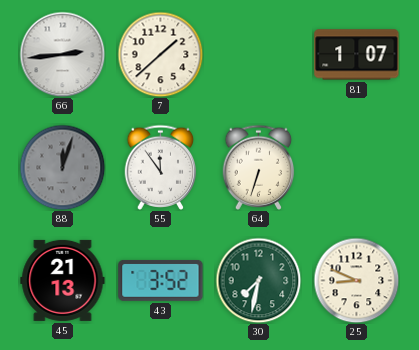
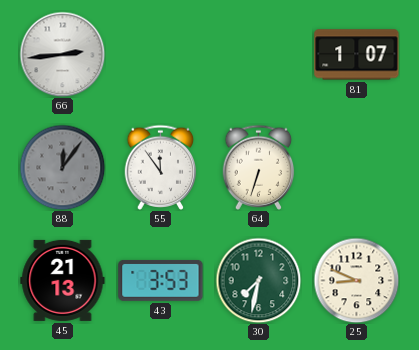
7: 1:38 -> none
88: 12:03 -> 12:06
43: 3:52 -> 3:53
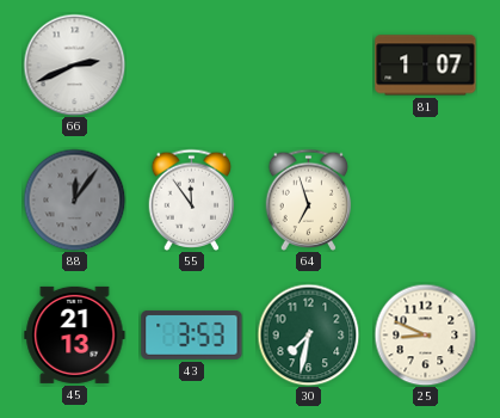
66: 2:44 -> 2:41
64: 6:33 -> 6:57
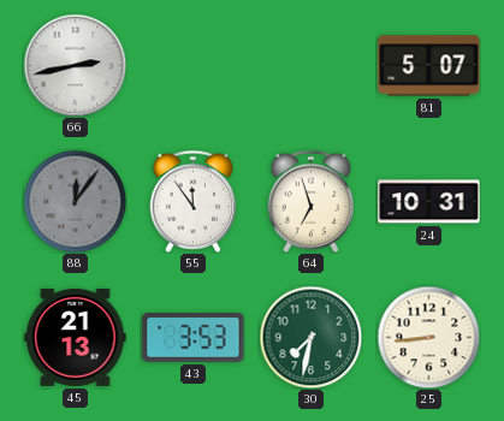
66: 2:41 -> 2:43
81: 1:07 -> 5:07
24: none -> 10:31
25: 8:49 -> 8:44
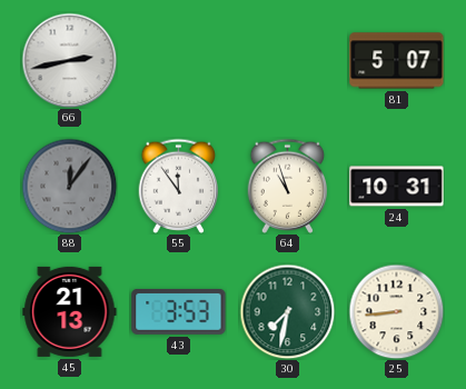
64: 6:57 -> 10:57
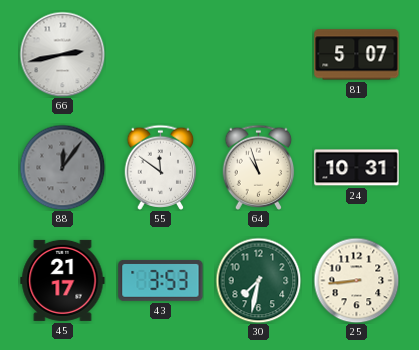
55: 11:54 -> 11:51
45: 21:13 -> 21:17
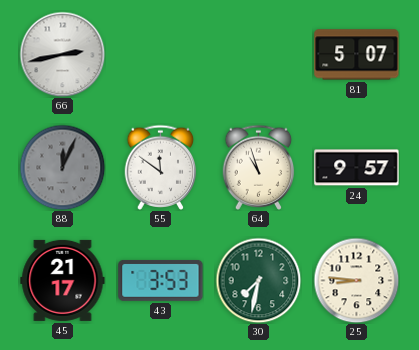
88: 12:06 -> 12:04
24: 10:31 -> 9:57
25: 8:44 -> 8:46
